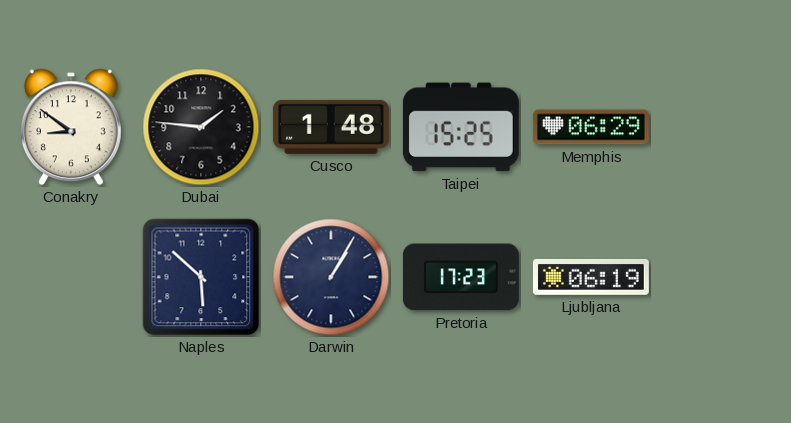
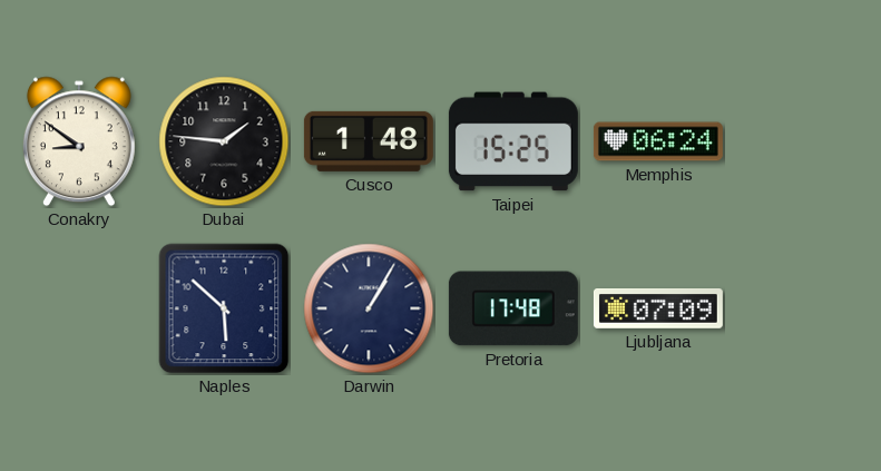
Memphis: 06:29 -> 06:24
Pretoria: 17:23 -> 17:48
Ljubljana: 06:19 -> 07:09
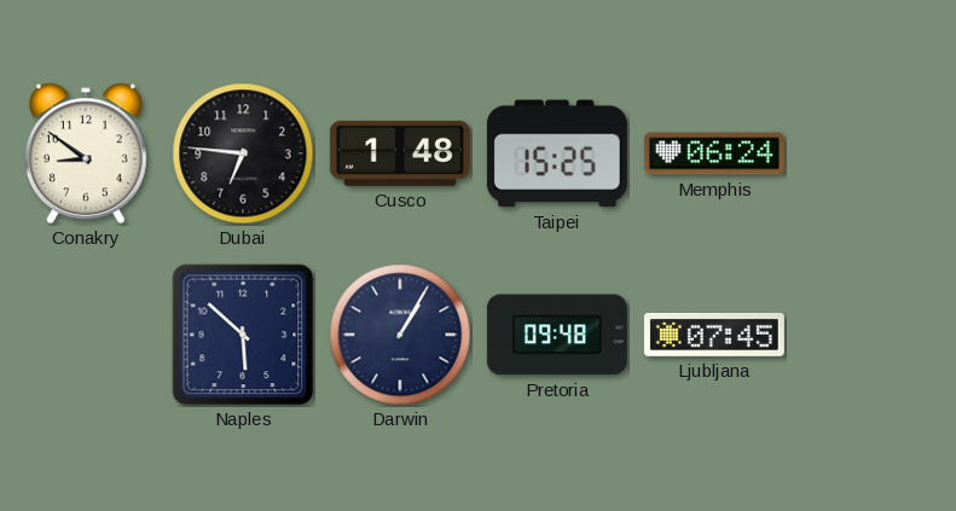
Dubai: 1:46 -> 6:46
Pretoria: 17:48 -> 09:48
Ljubljana: 07:09 -> 07:45
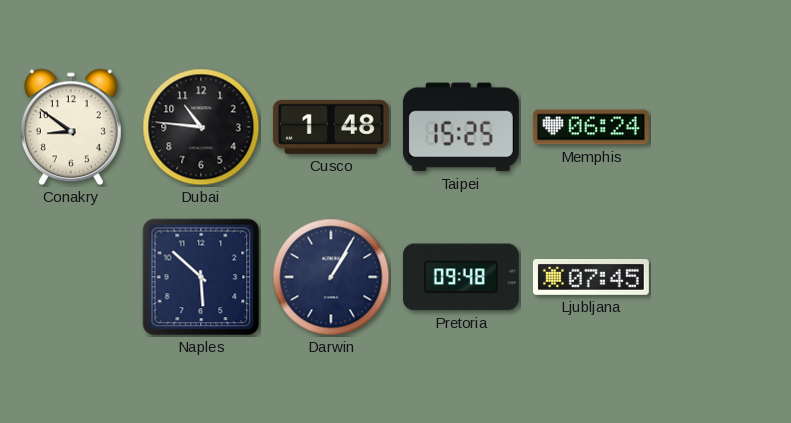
Dubai: 6:46 -> 10:46
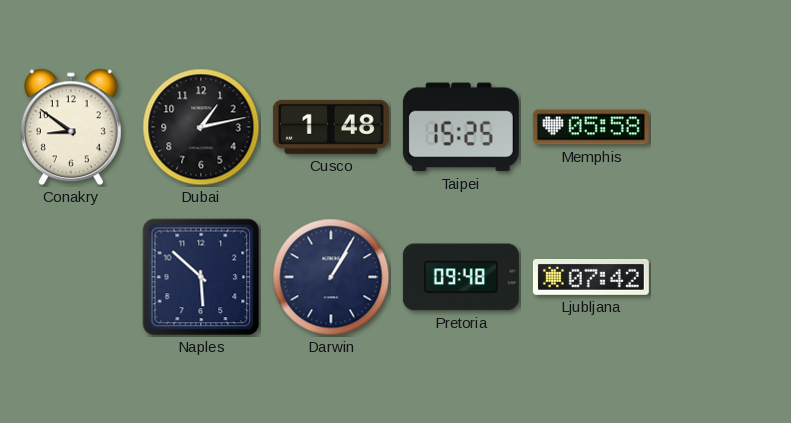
Dubai: 10:46 -> 1:13
Memphis: 06:24 -> 05:58
Ljubljana: 07:45 -> 07:42
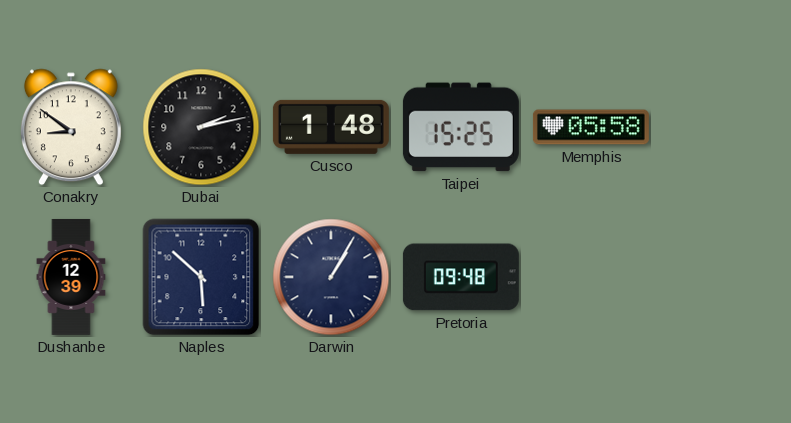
Dubai: 1:13 -> 2:13
Dushanbe: none -> 12:39
Ljubljana: 07:42 -> none
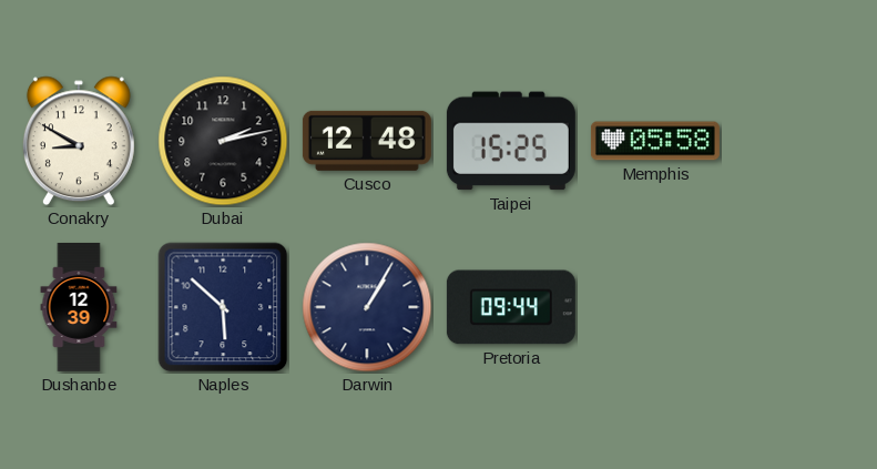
Conakry: 8:51 -> 8:50
Cusco: 1:48 -> 12:48
Pretoria: 09:48 -> 09:44
